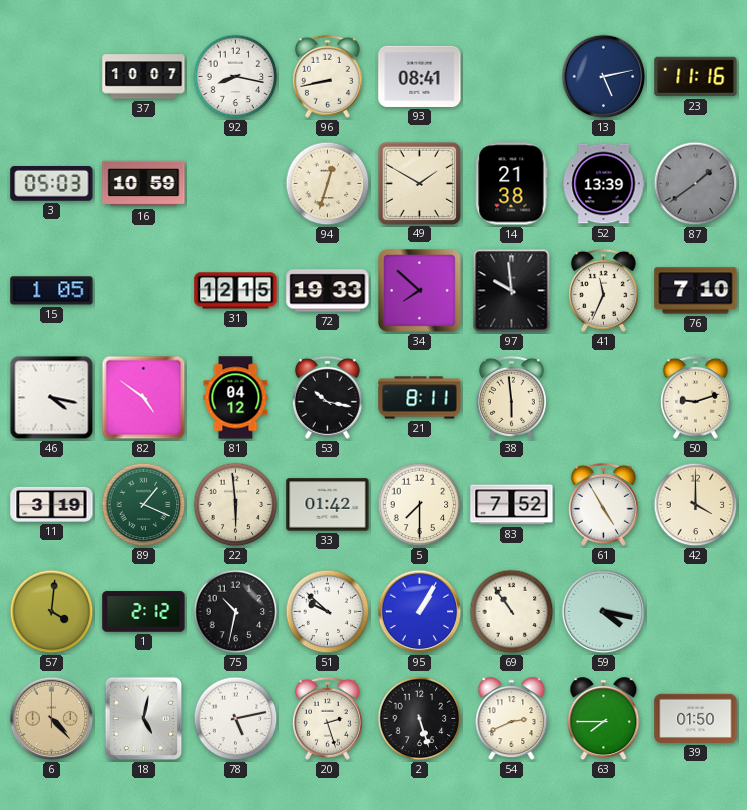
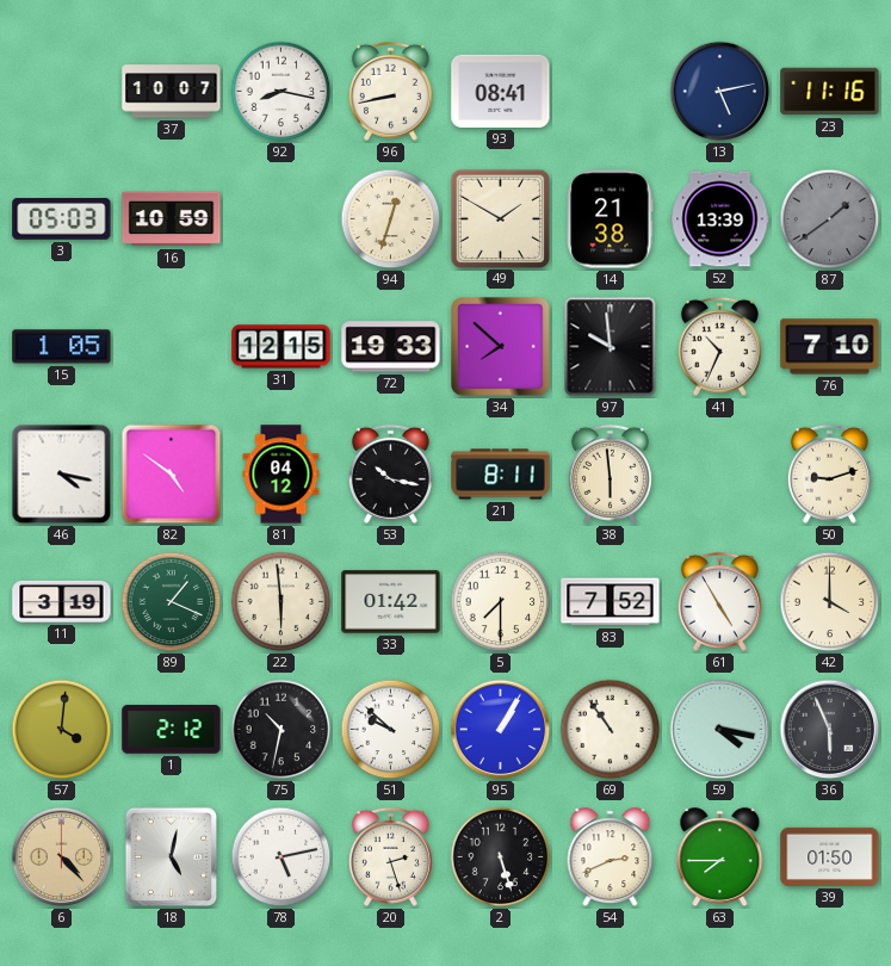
41: 11:34 -> 10:34
36: none -> 5:56
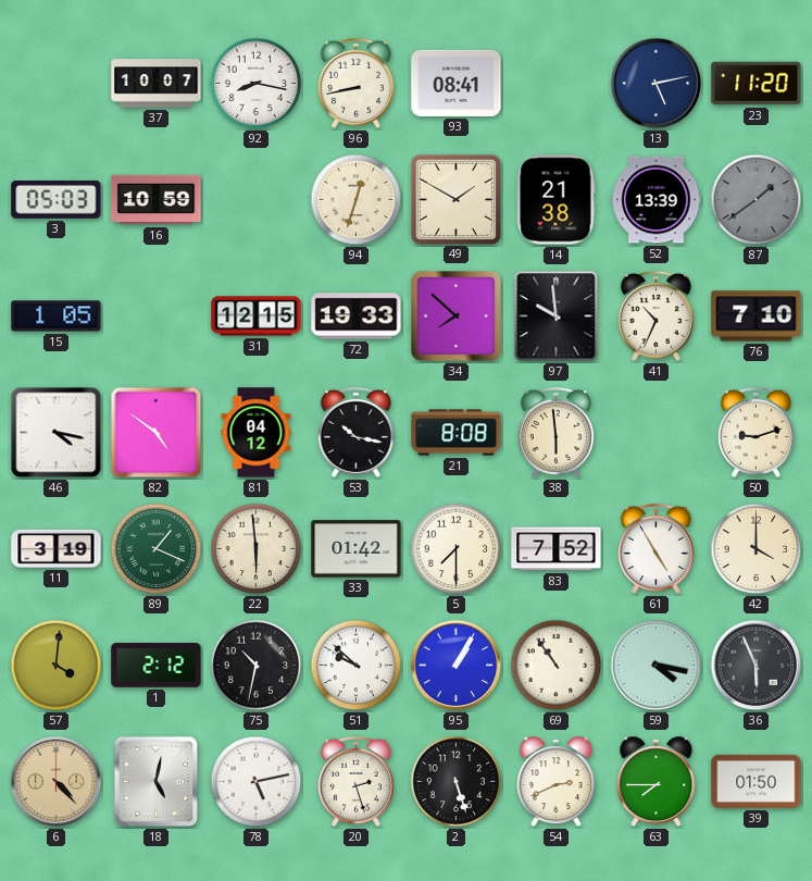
23: 11:16 -> 11:20
21: 8:11 -> 8:08
